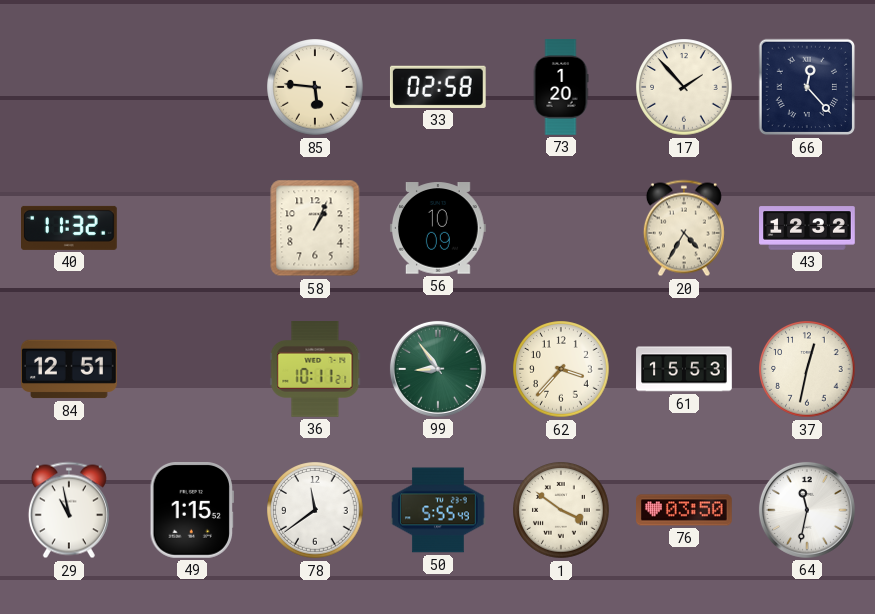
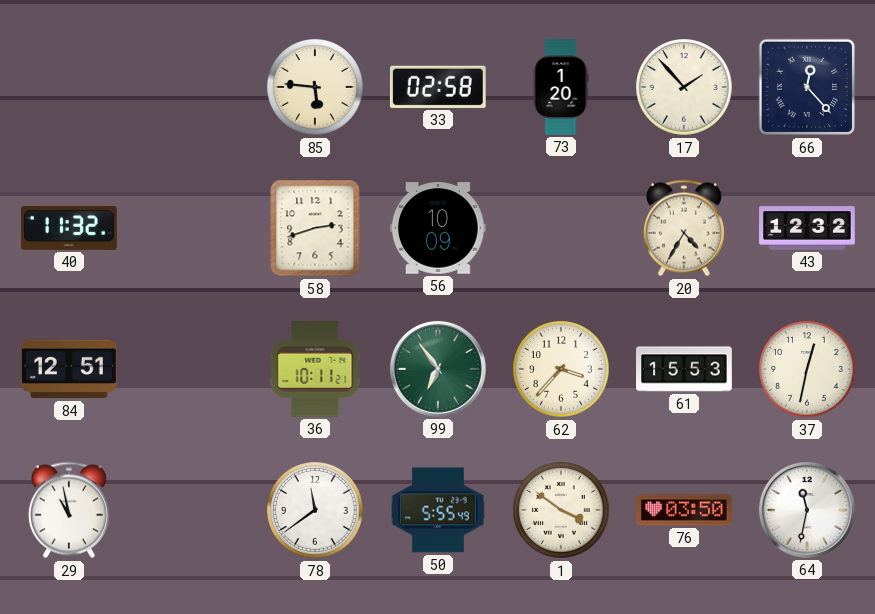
58: 1:04 -> 2:42
99: 8:54 -> 6:54
49: 1:15 -> none
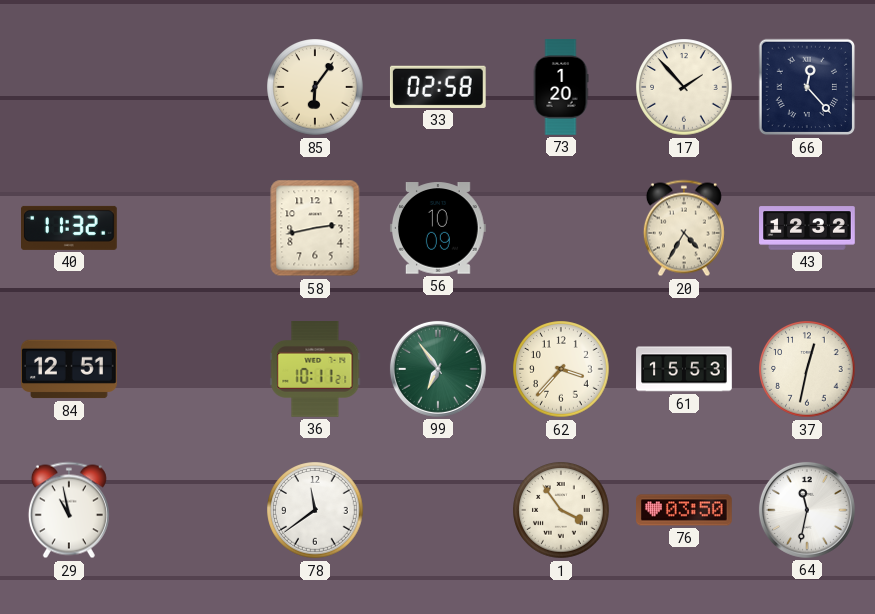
85: 5:46 -> 6:06
58: 2:42 -> 2:43
50: 5:55 -> none
1: 3:51 -> 3:54
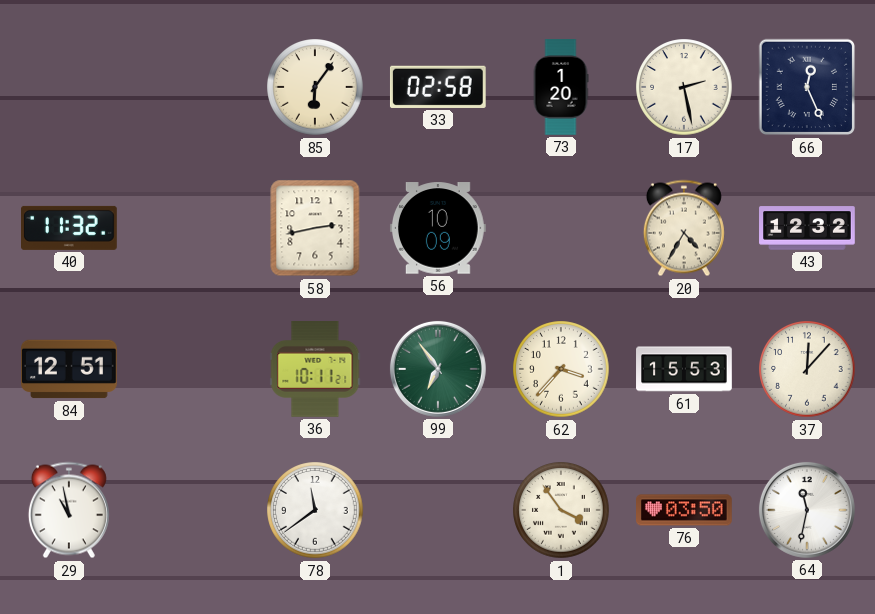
17: 1:53 -> 2:28
66: 12:23 -> 12:26
37: 12:32 -> 12:07
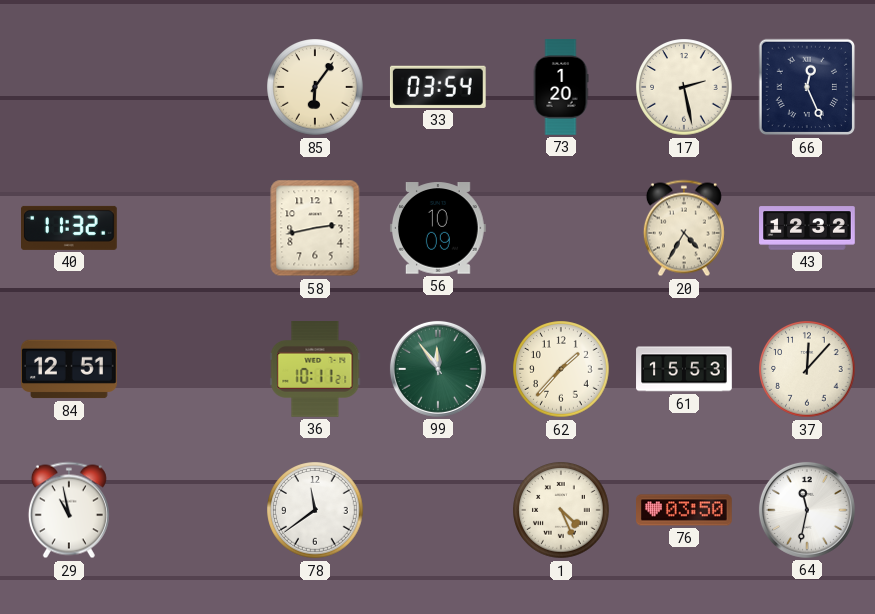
33: 02:58 -> 03:54
99: 6:54 -> 11:54
62: 3:37 -> 1:37
1: 3:54 -> 4:26
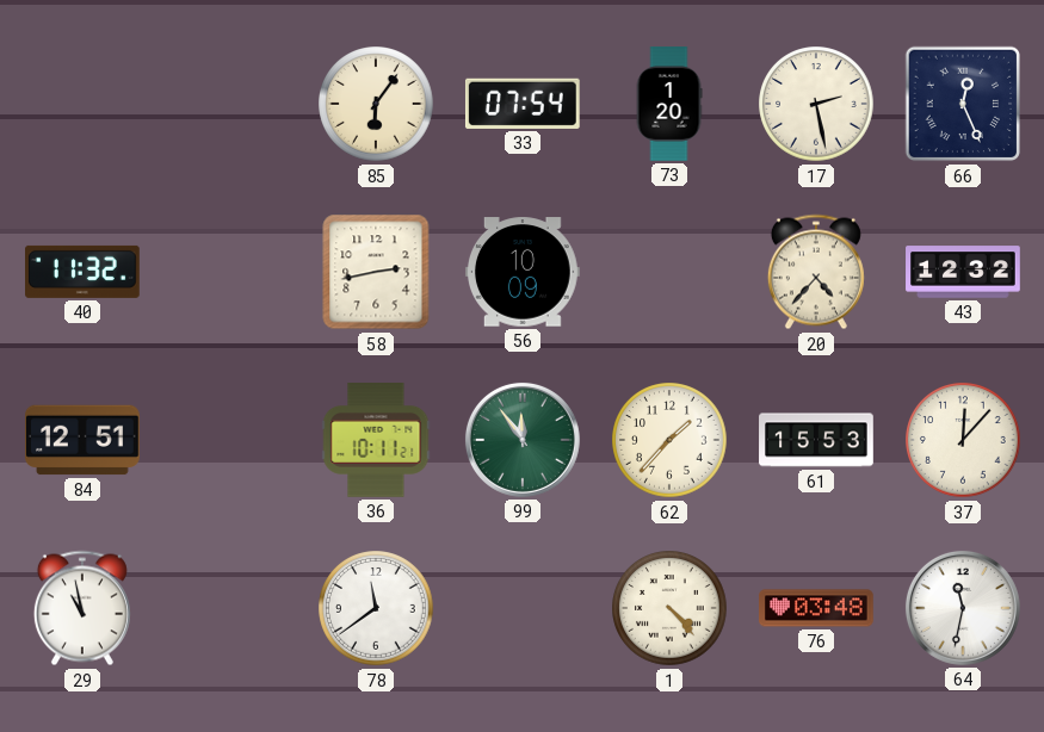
33: 03:54 -> 07:54
20: 4:35 -> 4:37
1: 4:26 -> 4:23
76: 03:50 -> 03:48
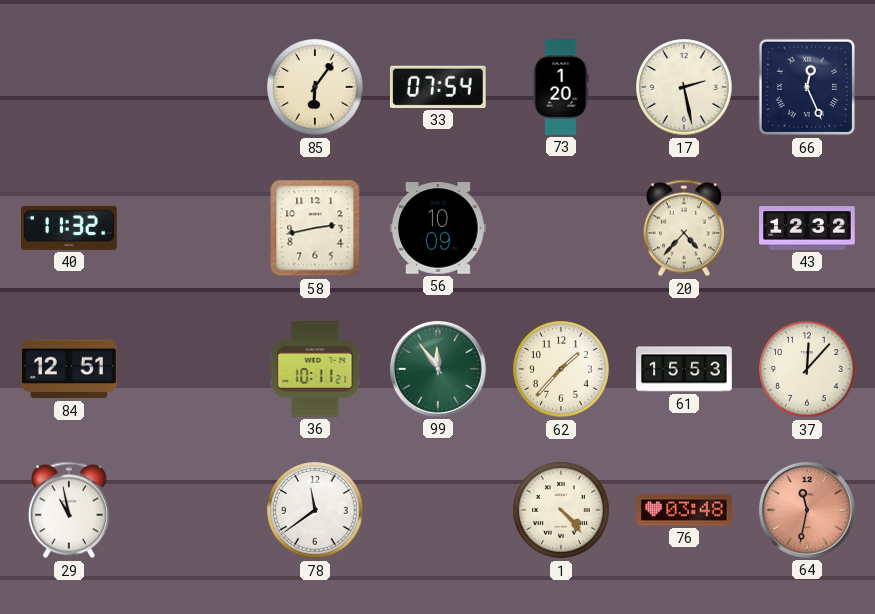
64 dial: white -> salmon
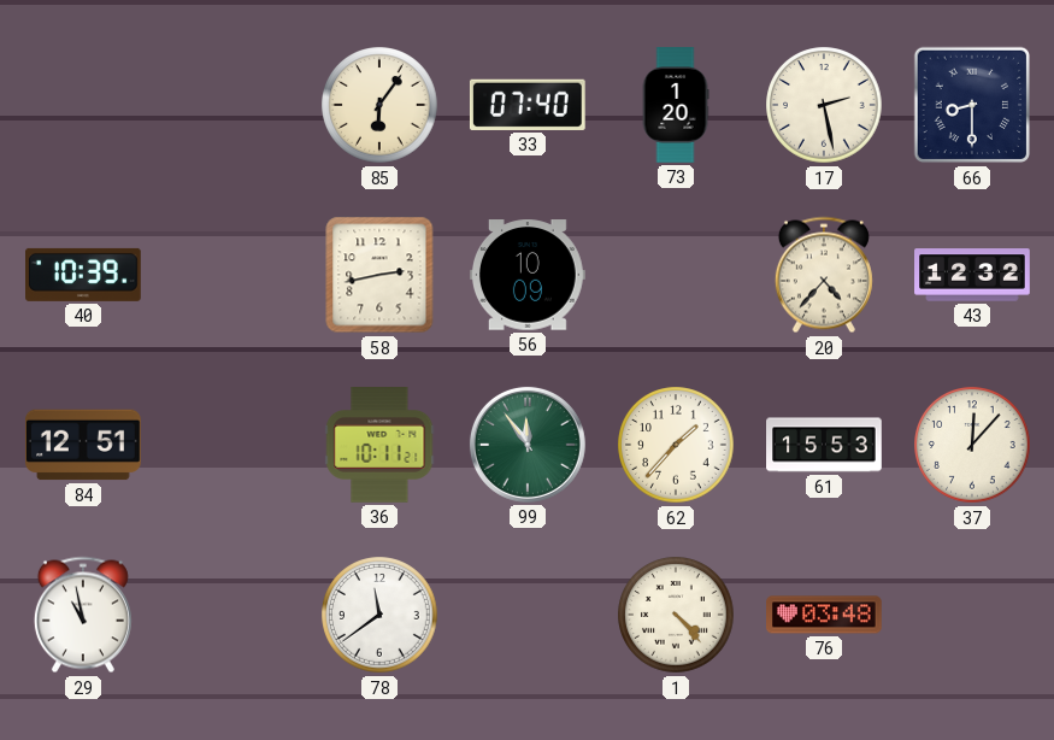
33: 07:54 -> 07:40
66: 12:26 -> 8:30
40: 11:32 -> 10:39
64: 11:32 -> none
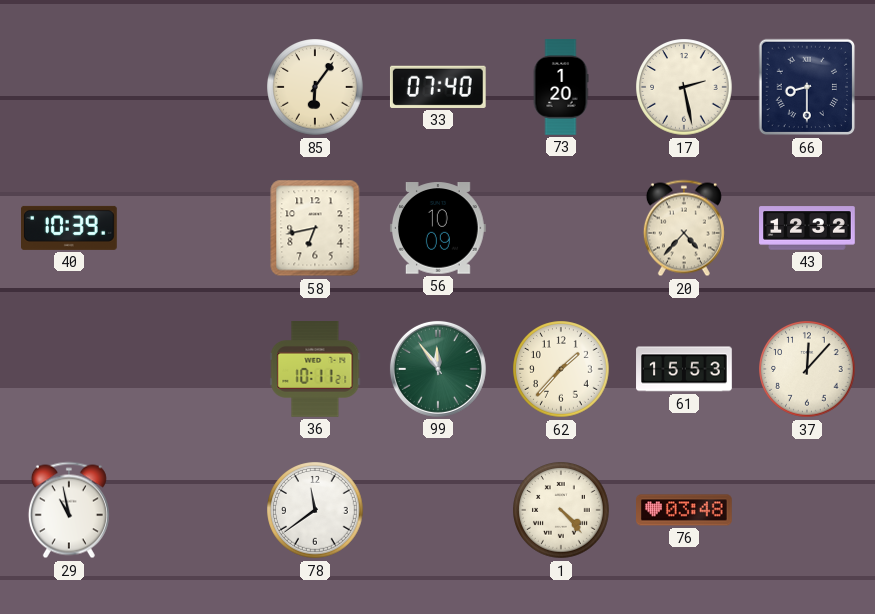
58: 2:43 -> 6:43
84: 12:51 -> none
